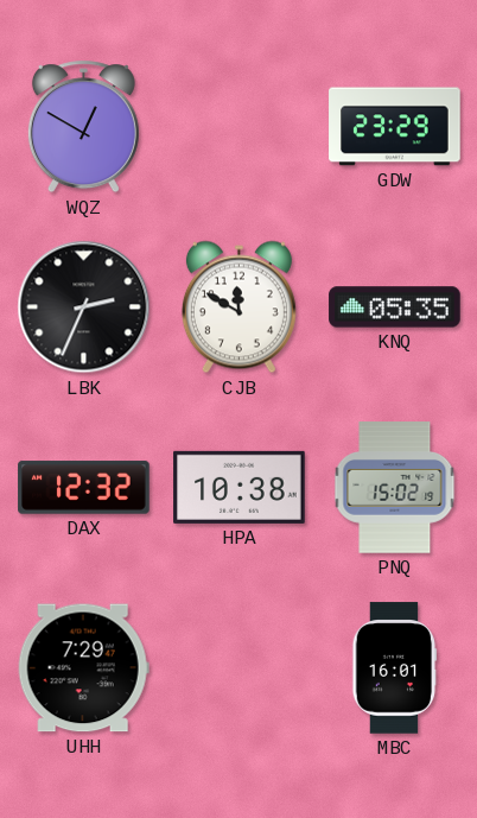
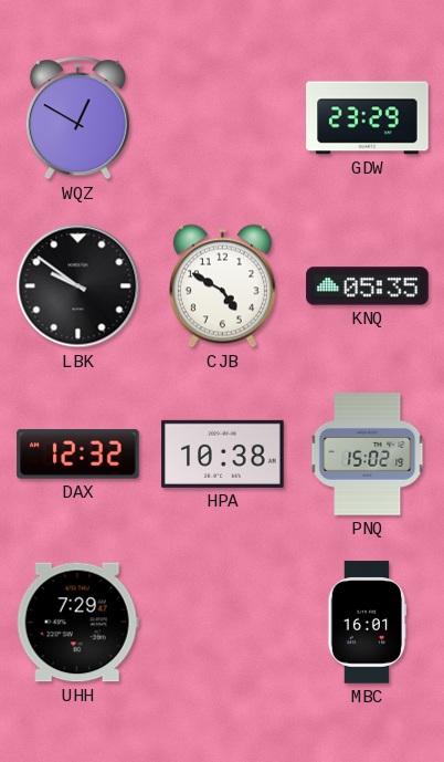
LBK: 2:34 -> 9:51
CJB: 11:50 -> 4:50
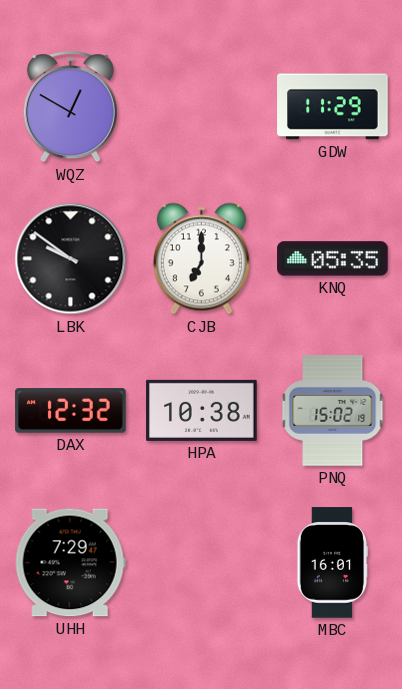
GDW: 23:29 -> 11:29
CJB: 4:50 -> 7:00
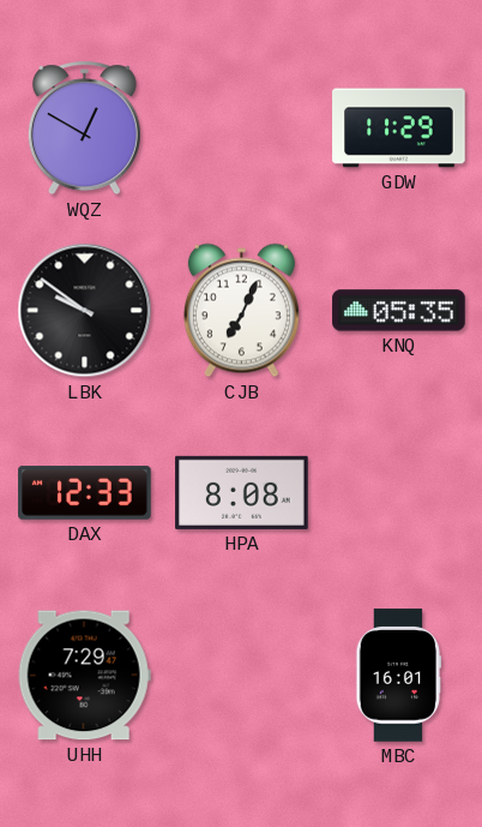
CJB: 7:00 -> 7:04
DAX: 12:32 -> 12:33
HPA: 10:38 -> 8:08
PNQ: 15:02 -> none
